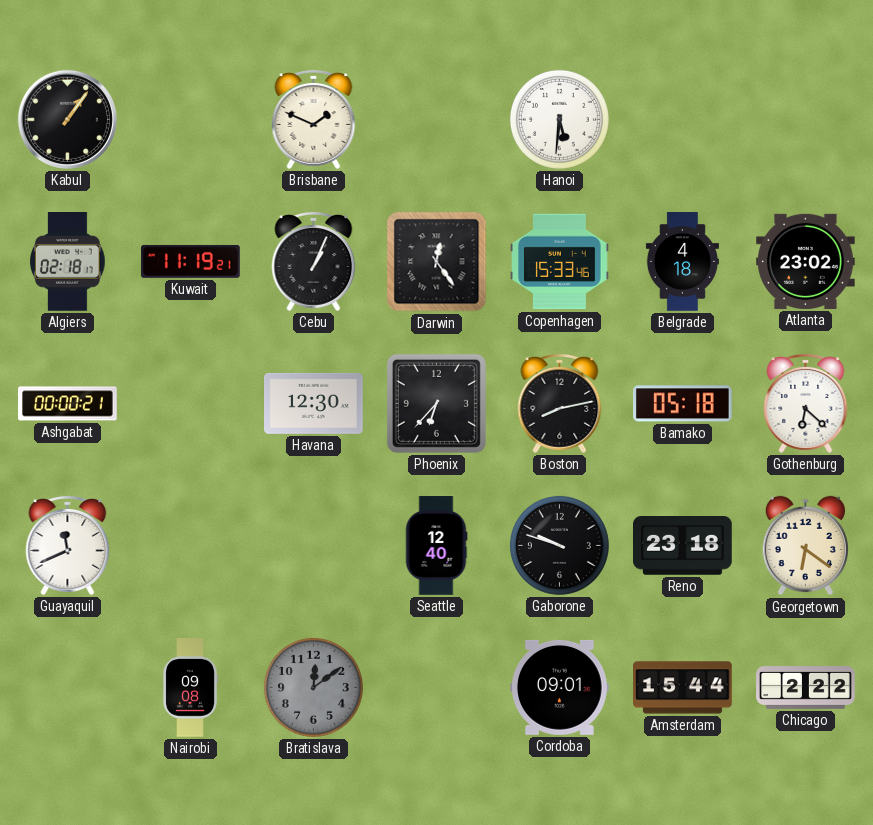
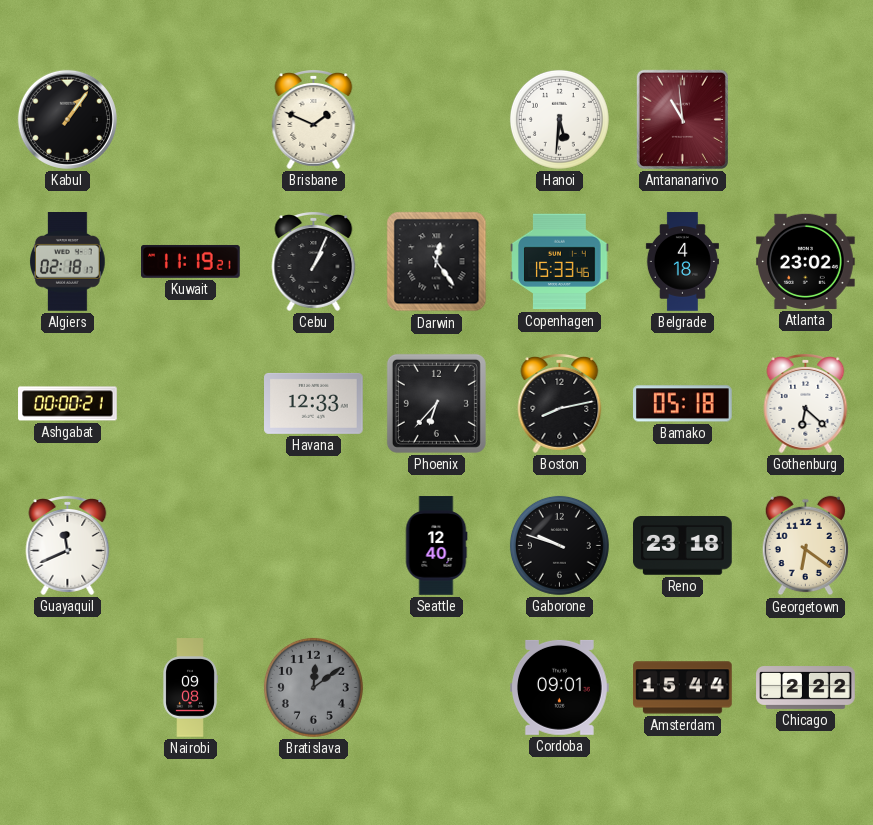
Antananarivo: none -> 10:59
Havana: 12:30 -> 12:33
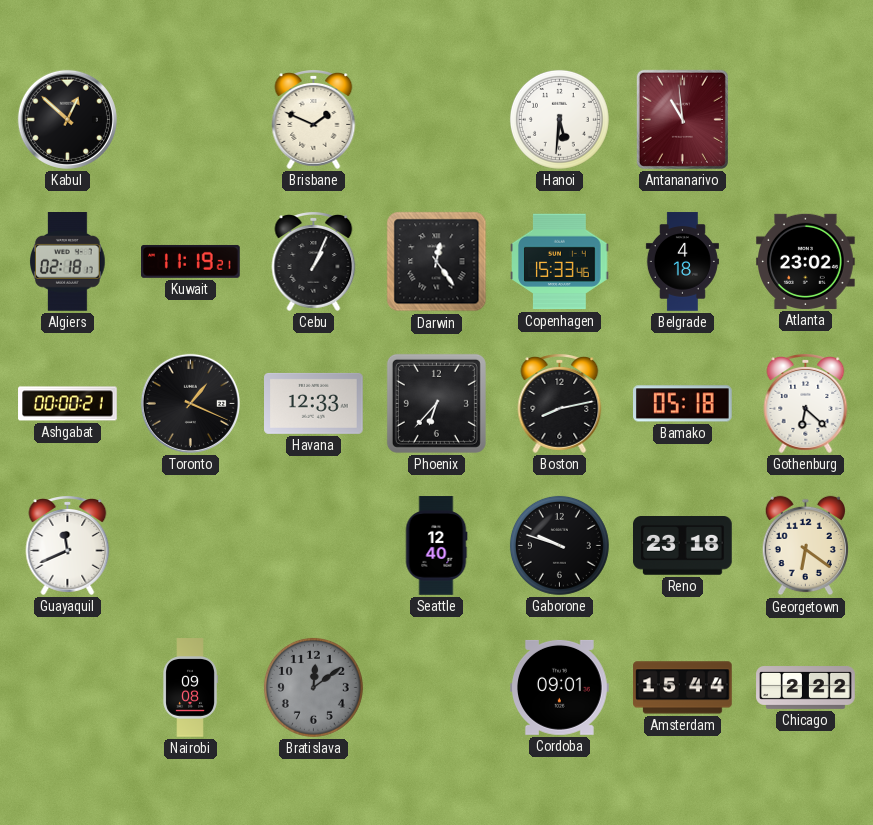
Kabul: 1:06 -> 12:52
Toronto: none -> 1:19
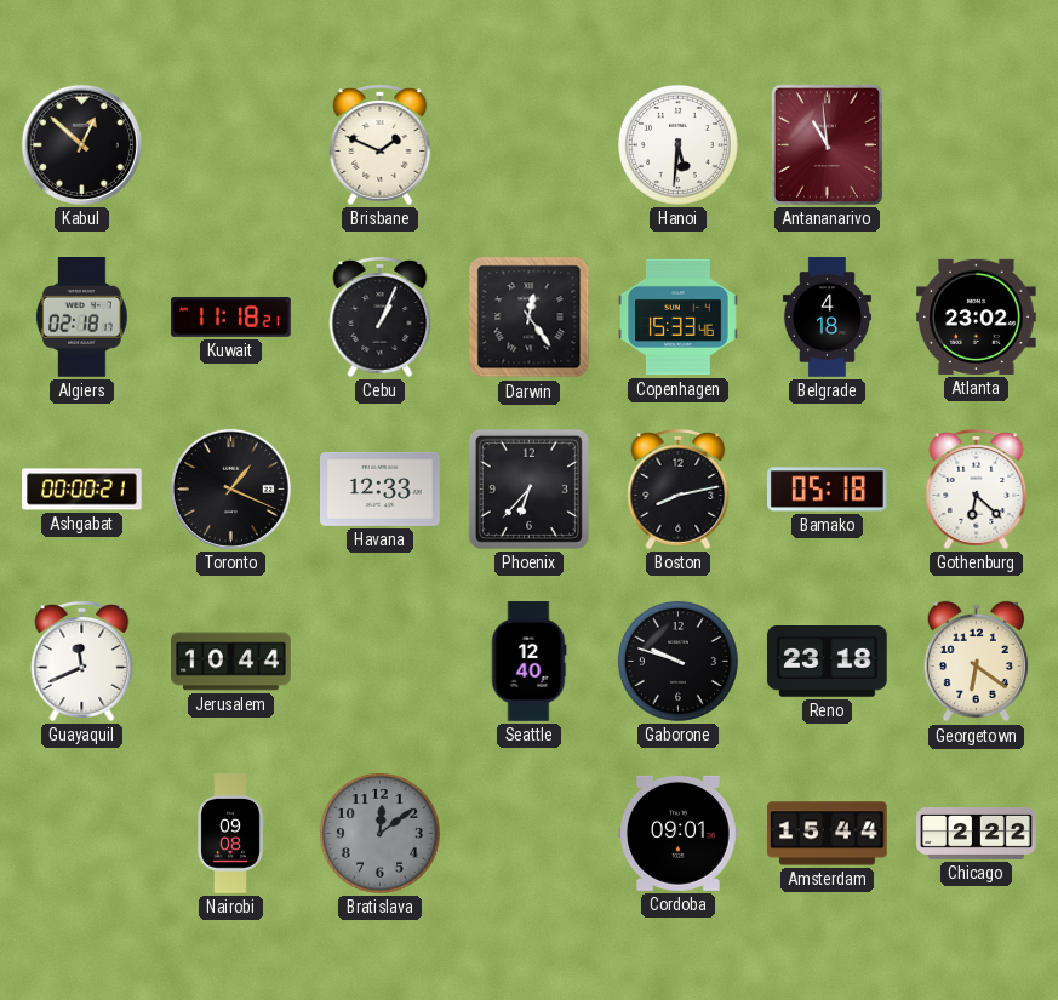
Kuwait: 11:19 -> 11:18
Jerusalem: none -> 10:44
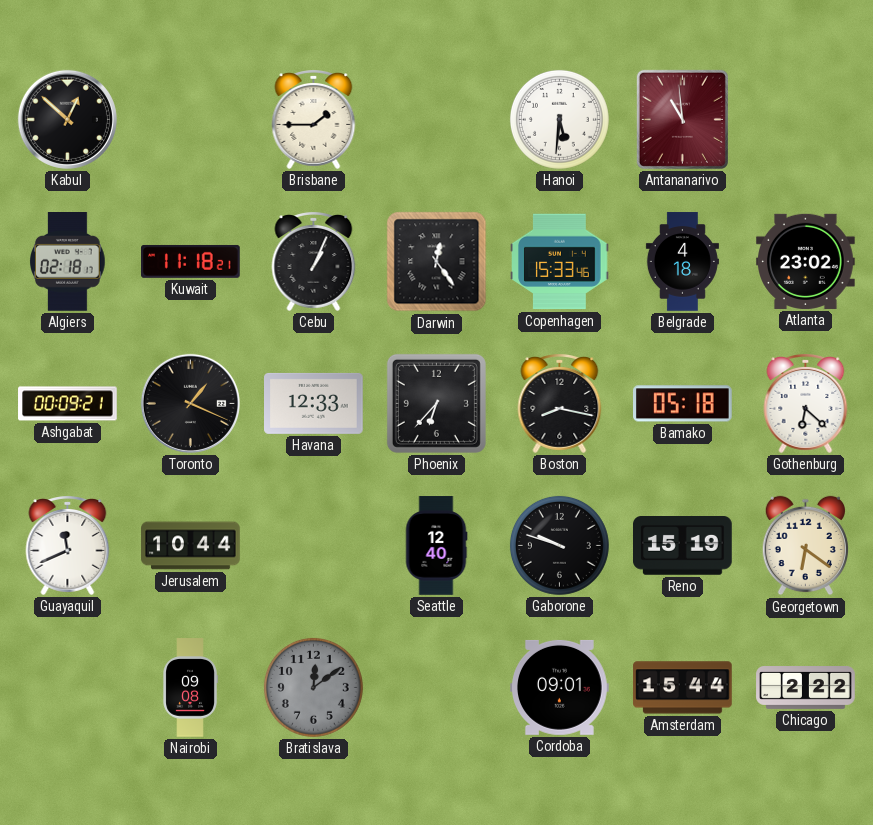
Brisbane: 1:49 -> 1:45
Ashgabat: 00:00 -> 00:09
Boston: 8:13 -> 8:17
Reno: 23:18 -> 15:19
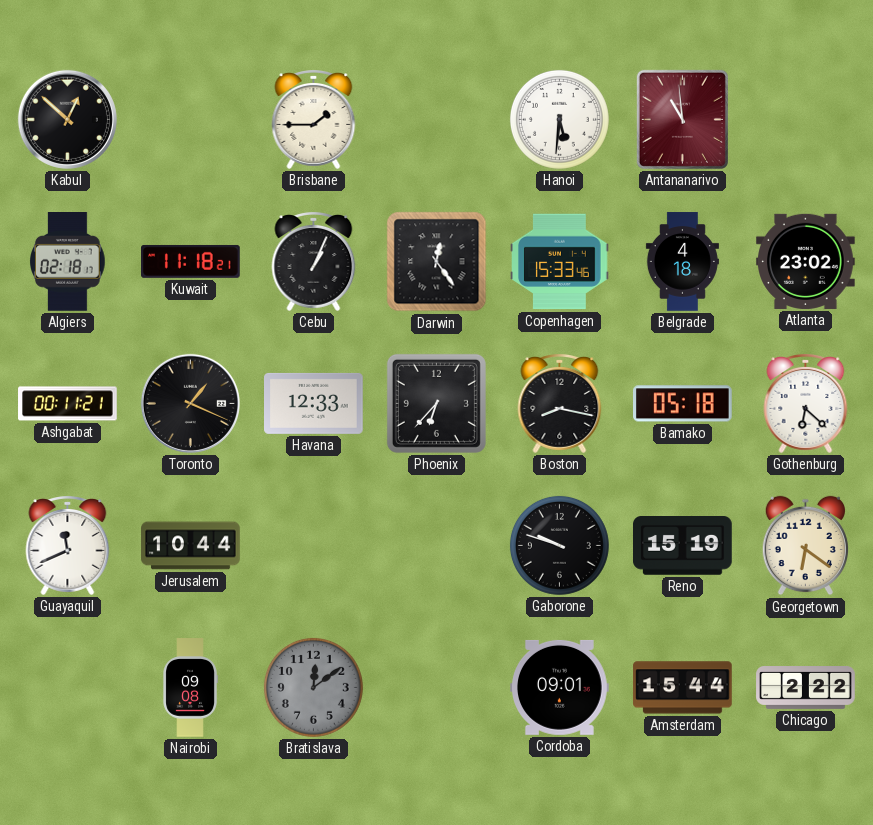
Ashgabat: 00:09 -> 00:11
Seattle: 12:40 -> none
